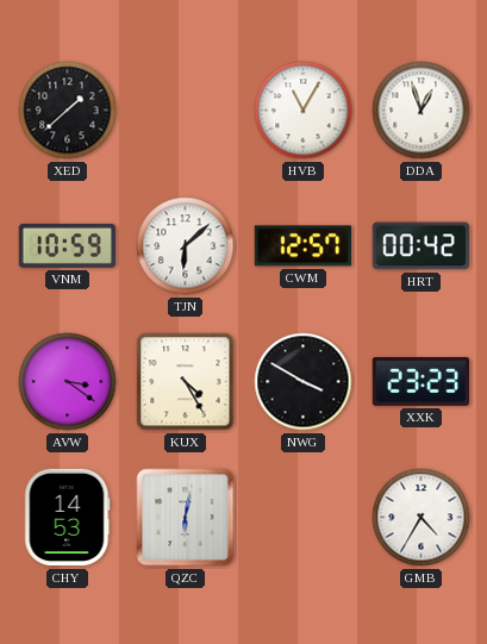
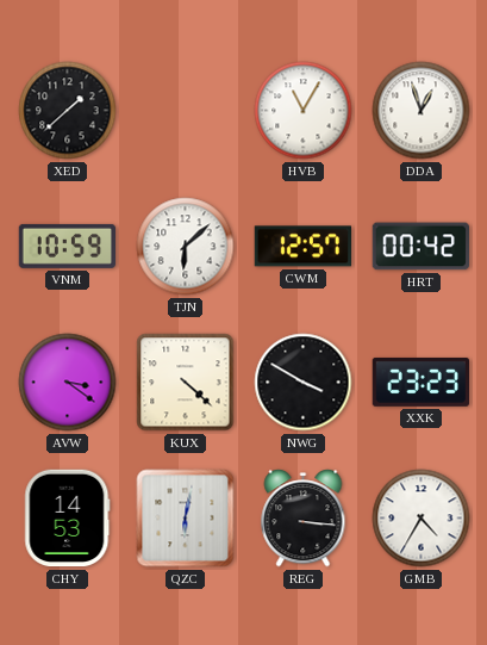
KUX: 4:25 -> 4:22
REG: none -> 3:16
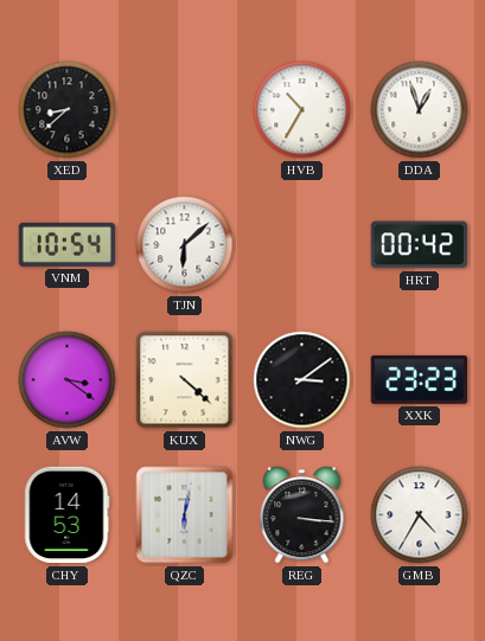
XED: 1:38 -> 8:38
HVB: 11:05 -> 10:35
VNM: 10:59 -> 10:54
CWM: 12:57 -> none
NWG: 3:50 -> 3:09
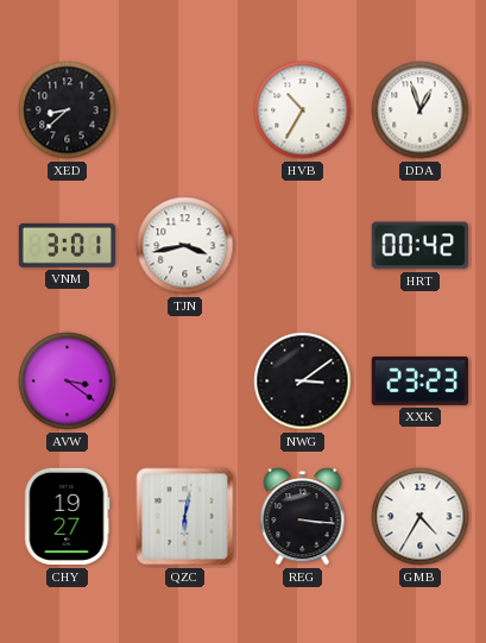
VNM: 10:54 -> 3:01
TJN: 6:08 -> 3:43
KUX: 4:22 -> none
CHY: 14:53 -> 19:27
